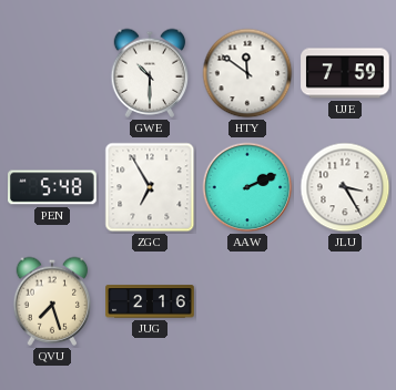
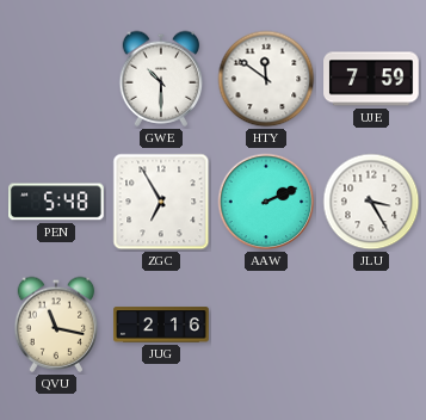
QVU: 7:27 -> 11:17
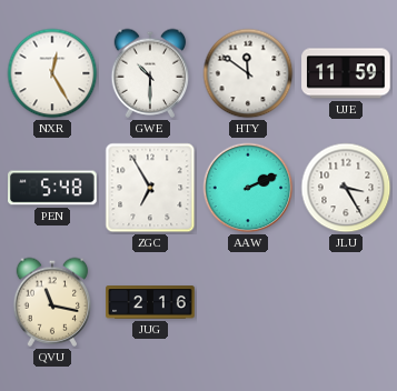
NXR: none -> 12:25
UJE: 7:59 -> 11:59
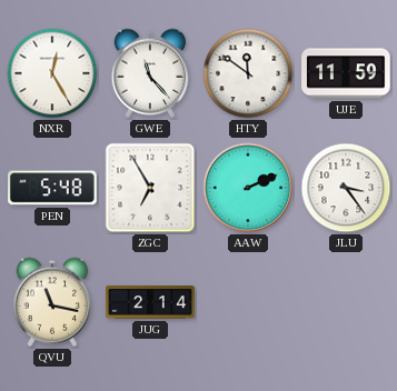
GWE: 10:30 -> 11:23
JLU: 3:25 -> 3:24
JUG: 2:16 -> 2:14
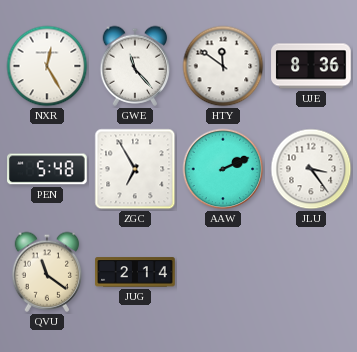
UJE: 11:59 -> 8:36
QVU: 11:17 -> 11:21
